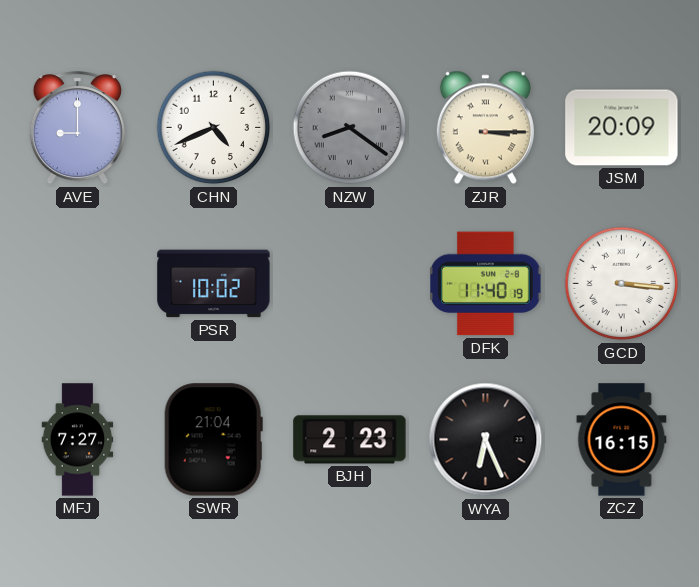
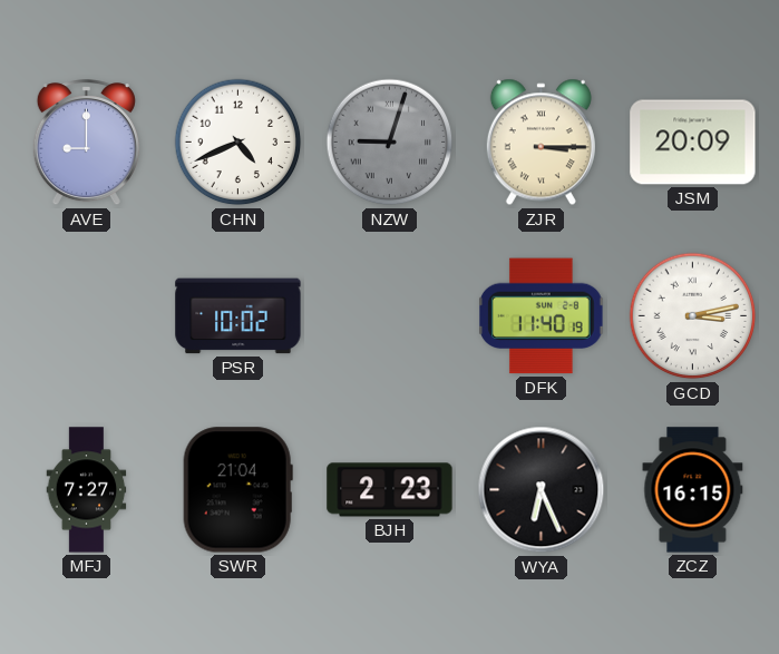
NZW: 8:21 -> 9:03
GCD: 3:16 -> 3:13
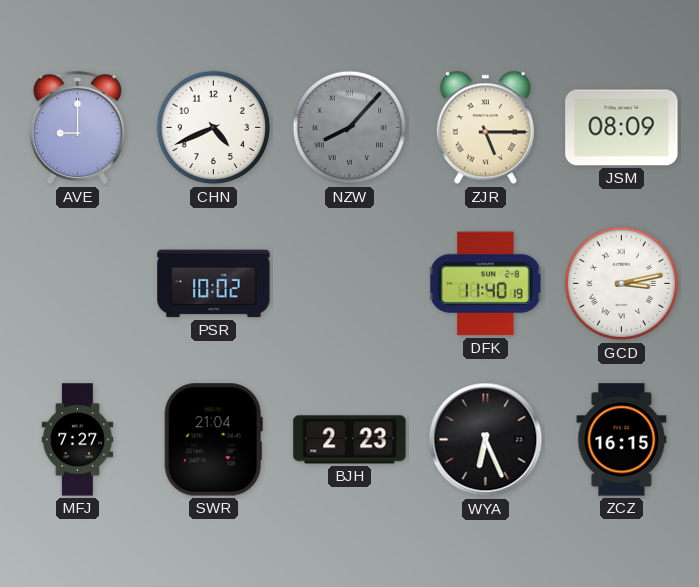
NZW: 9:03 -> 8:07
ZJR: 3:15 -> 5:15
JSM: 20:09 -> 08:09
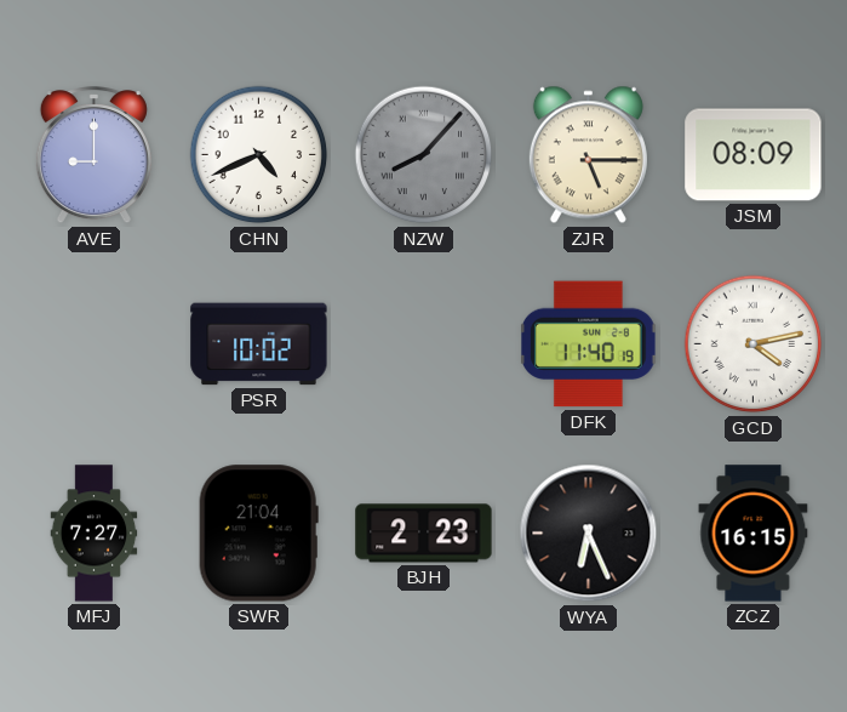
GCD: 3:13 -> 4:13
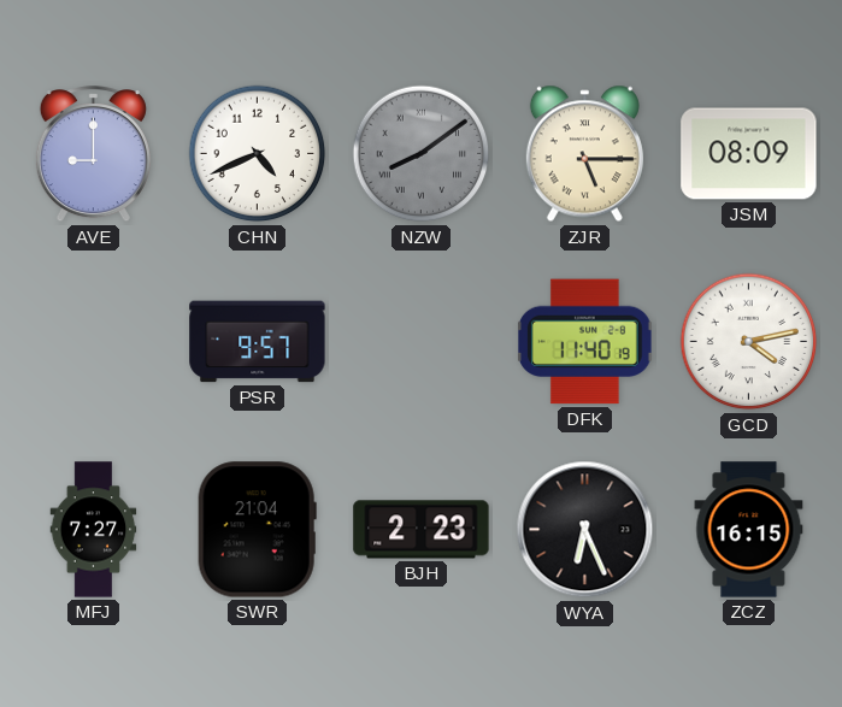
NZW: 8:07 -> 8:09
PSR: 10:02 -> 9:57
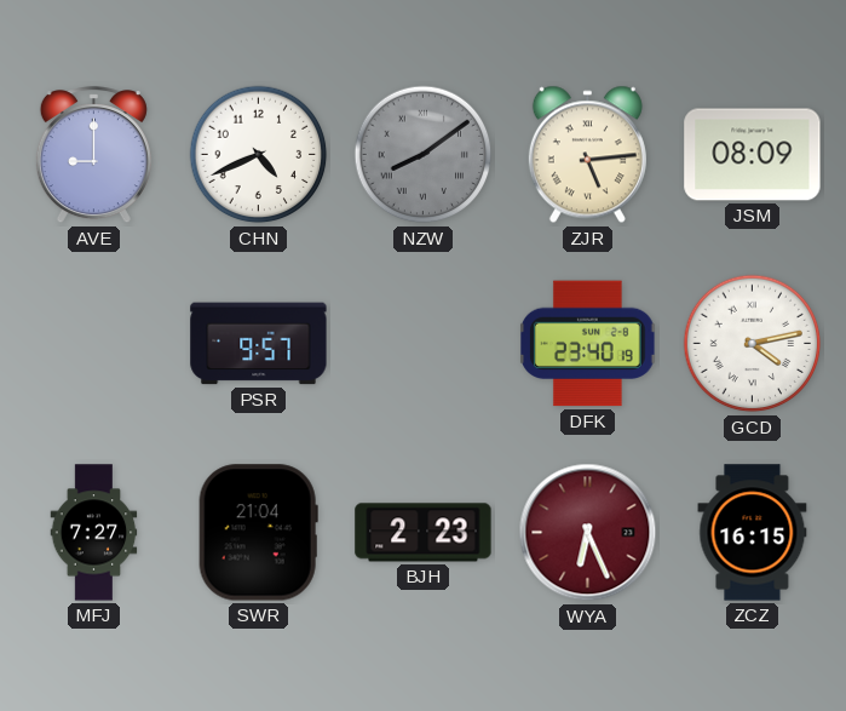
ZJR: 5:15 -> 5:14
DFK: 11:40 -> 23:40
WYA dial: black -> burgundy
